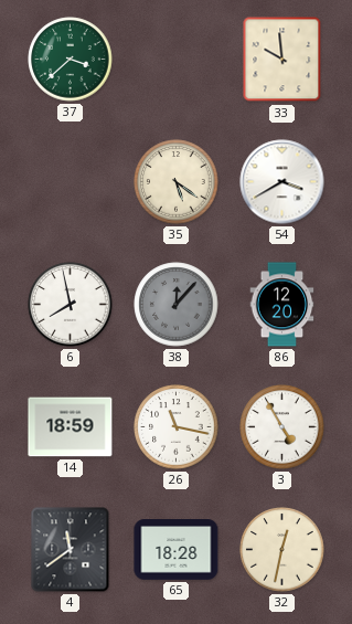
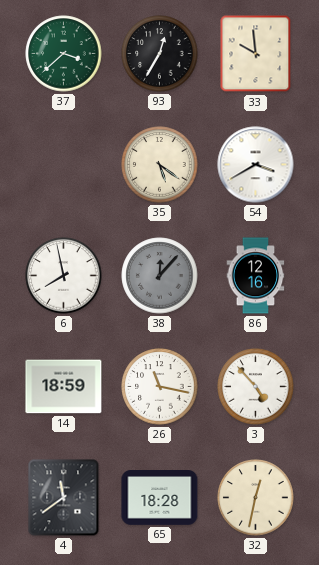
93: none -> 12:35
86: 12:20 -> 12:16
3: 4:55 -> 4:53
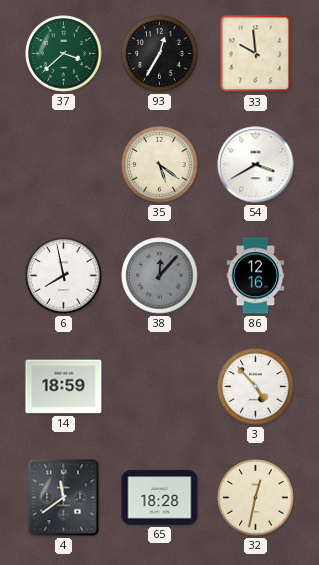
26: 11:17 -> none
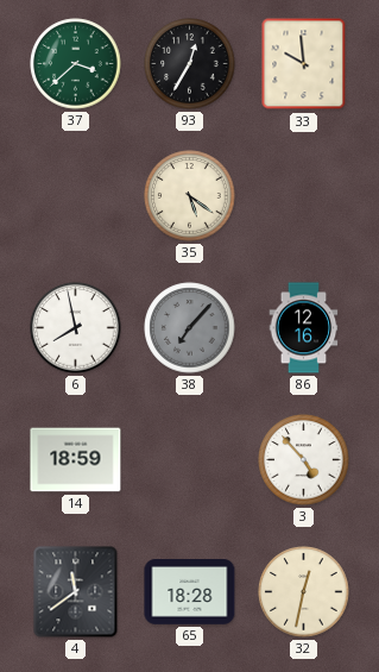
54: 3:40 -> none
38: 12:07 -> 7:07
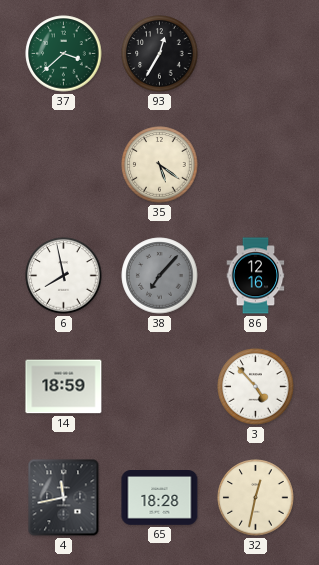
33: 9:59 -> none
4: 11:39 -> 11:43
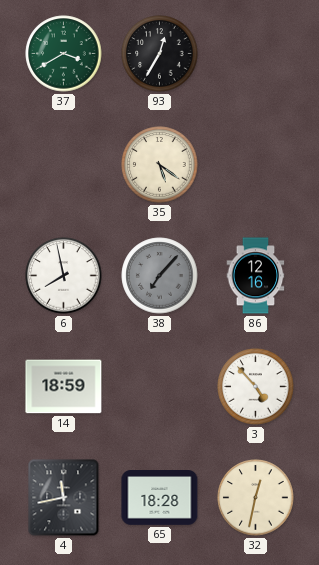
37: 3:38 -> 3:40
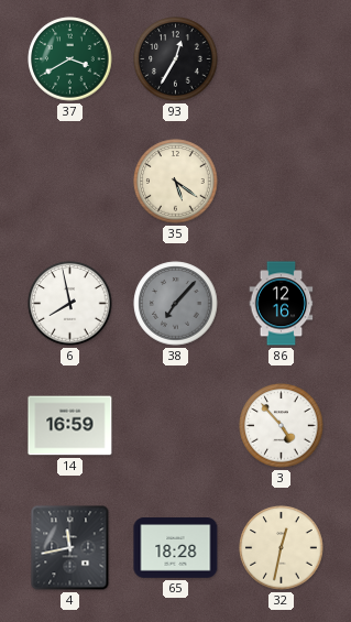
14: 18:59 -> 16:59
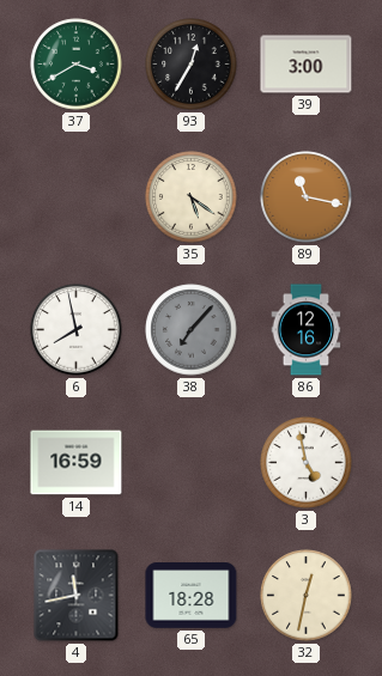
39: none -> 3:00
89: none -> 11:17
3: 4:53 -> 4:58
